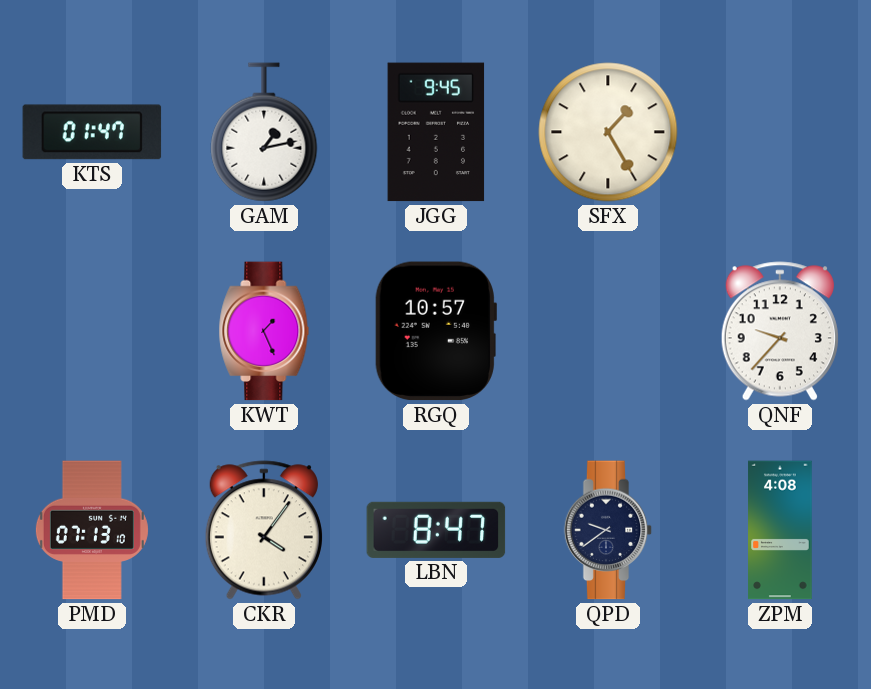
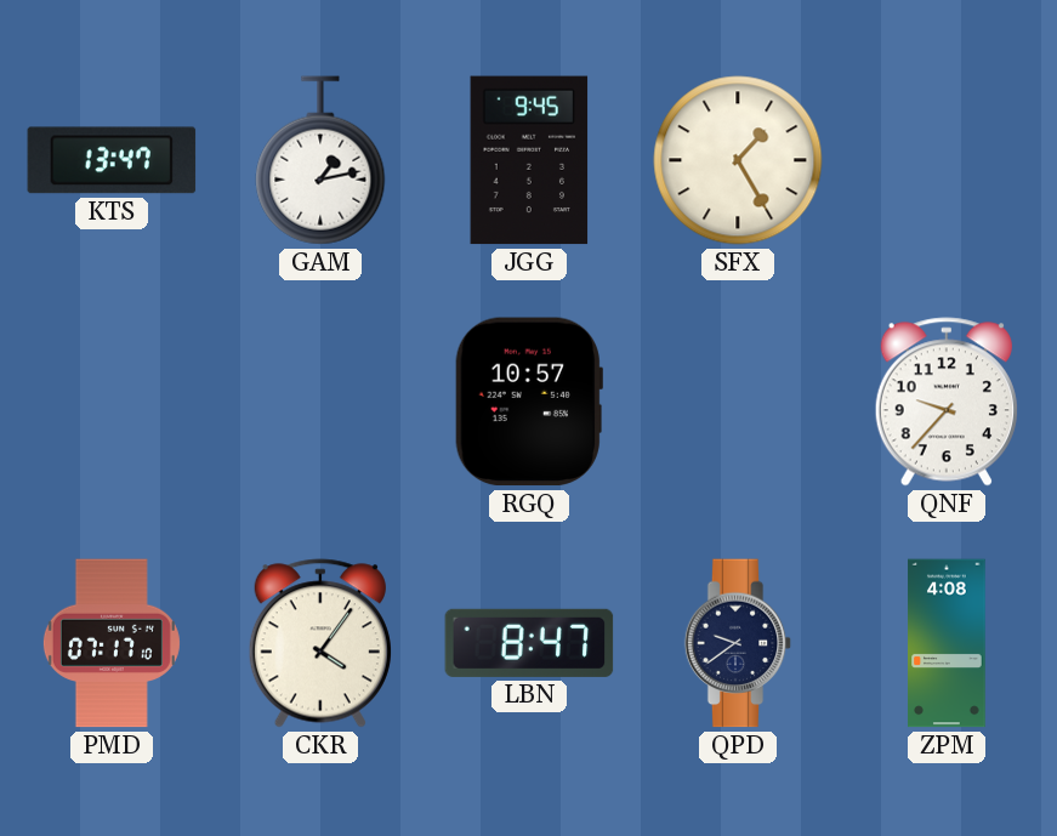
KTS: 01:47 -> 13:47
KWT: 1:26 -> none
PMD: 07:13 -> 07:17
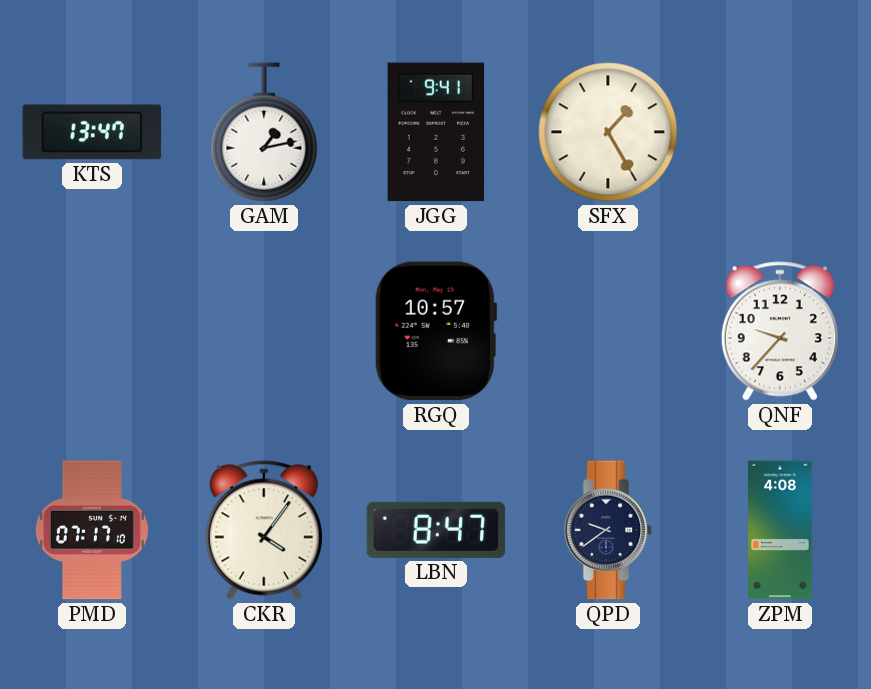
JGG: 9:45 -> 9:41
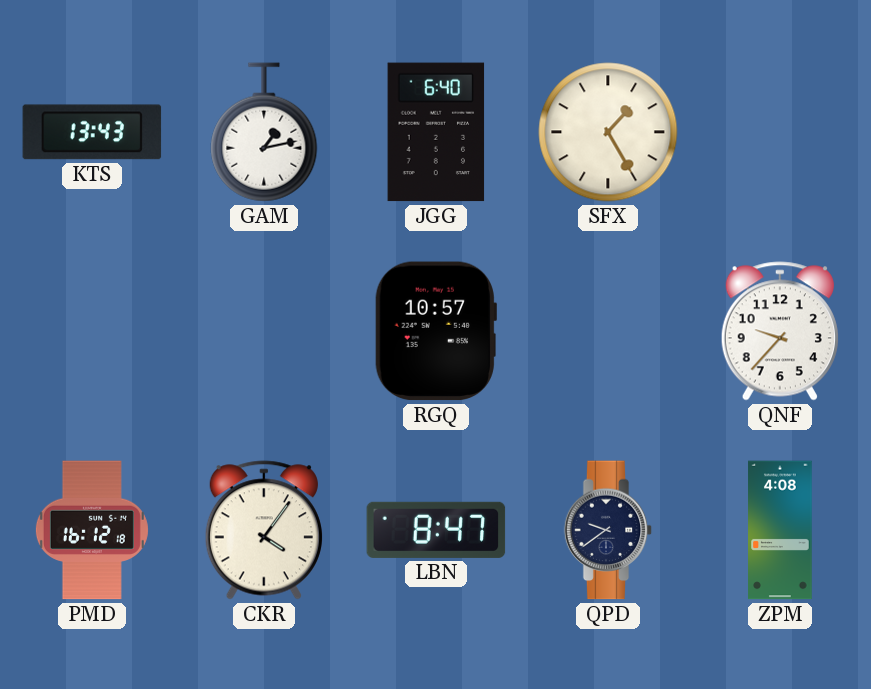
KTS: 13:47 -> 13:43
JGG: 9:41 -> 6:40
PMD: 07:17 -> 16:12
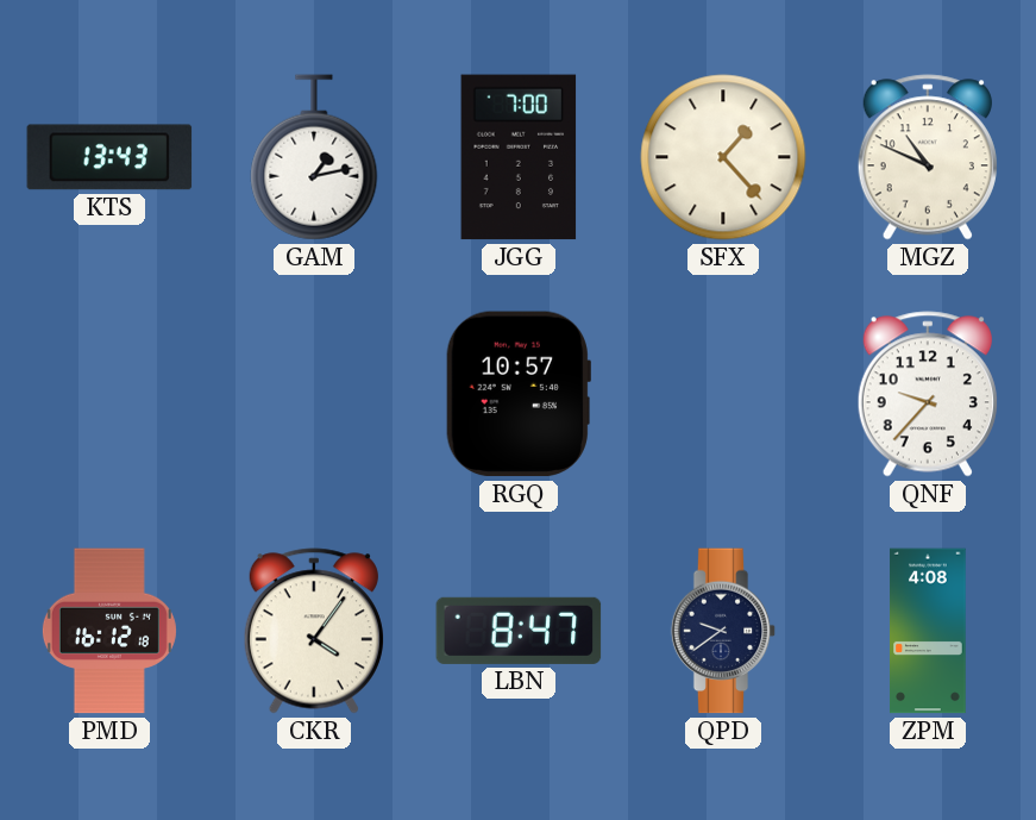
JGG: 6:40 -> 7:00
SFX: 1:25 -> 1:23
MGZ: none -> 10:49
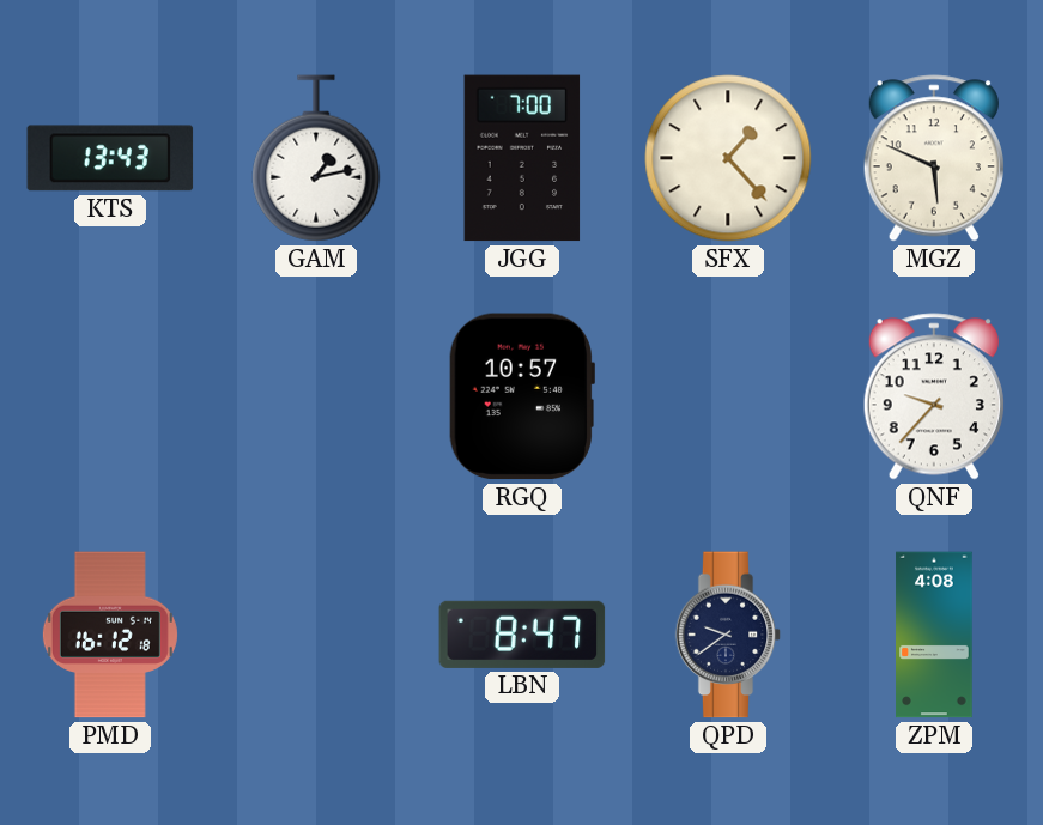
MGZ: 10:49 -> 5:49
CKR: 4:06 -> none
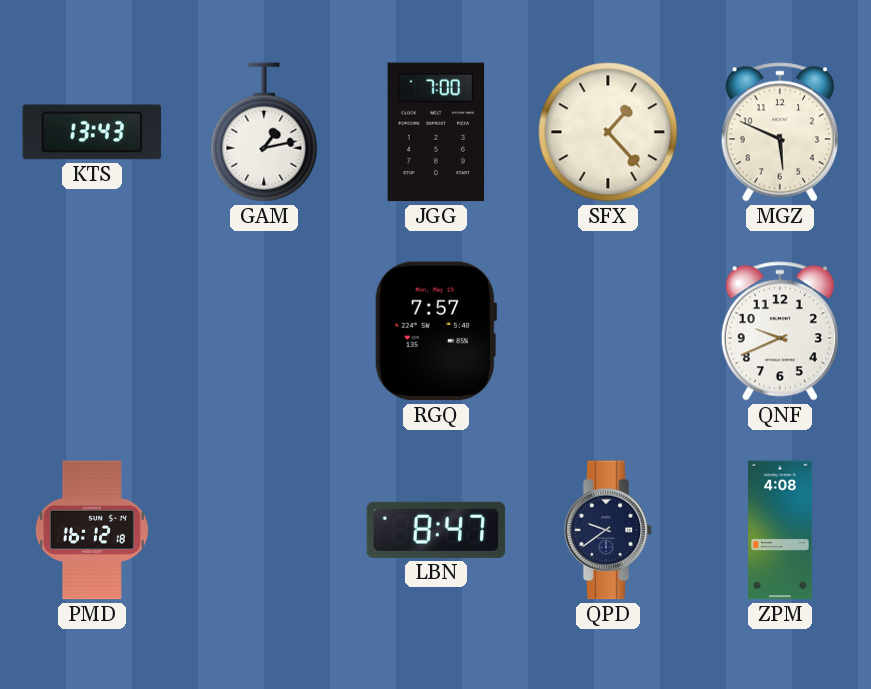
RGQ: 10:57 -> 7:57
QNF: 9:37 -> 9:41
